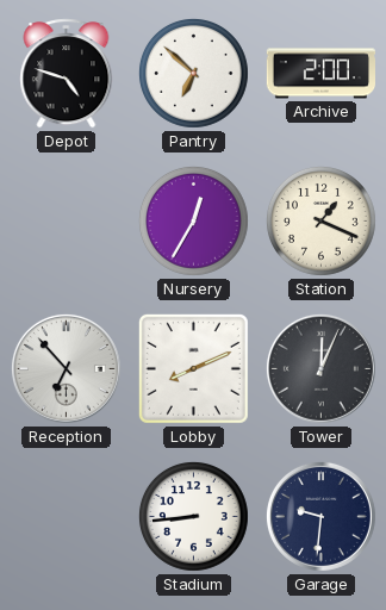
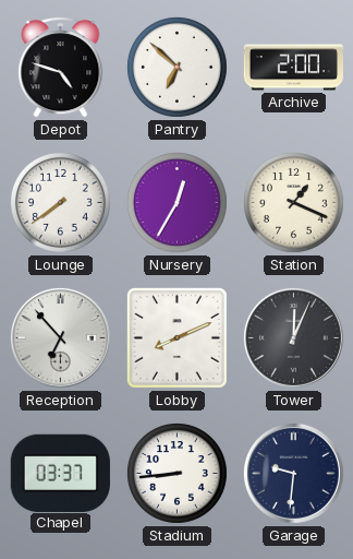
Lounge: none -> 7:39
Chapel: none -> 03:37
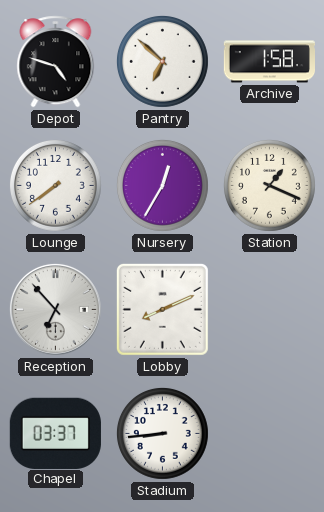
Archive: 2:00 -> 1:58
Tower: 12:04 -> none
Garage: 9:31 -> none
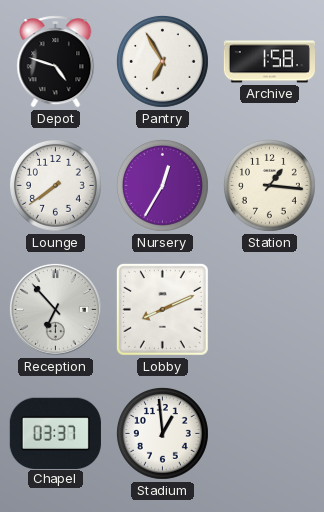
Pantry: 6:52 -> 6:55
Station: 1:19 -> 1:16
Stadium: 8:44 -> 12:59
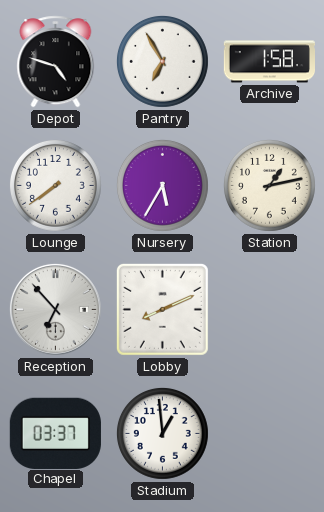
Nursery: 12:35 -> 5:35
Station: 1:16 -> 1:13
